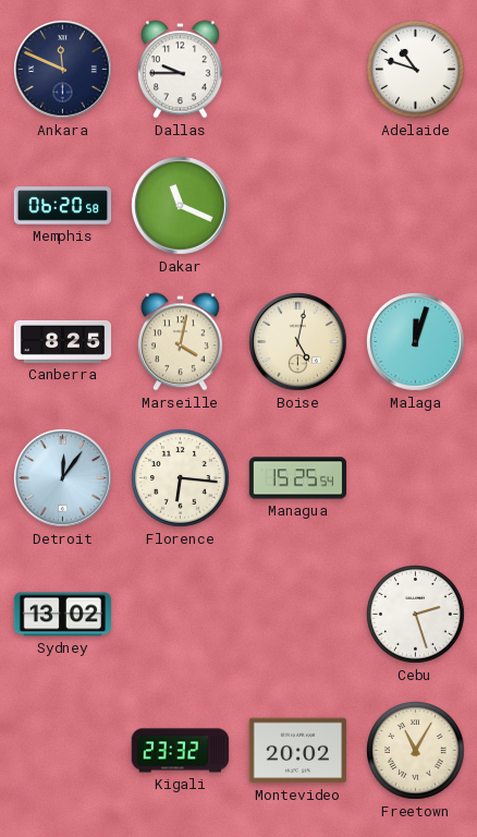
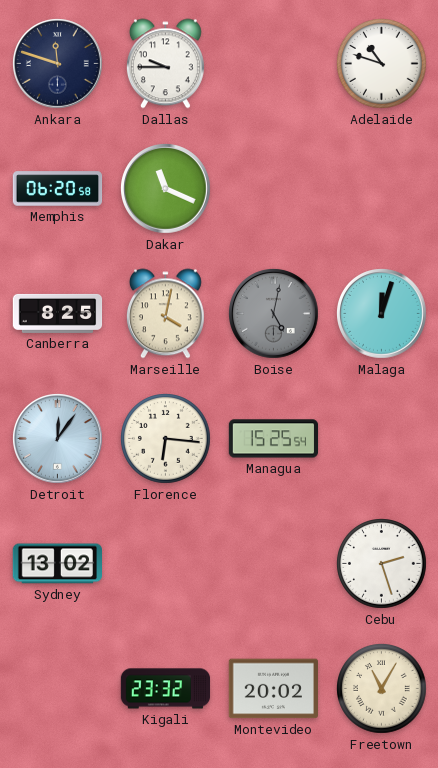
Ankara: 11:49 -> 11:48
Boise dial: cream -> grey
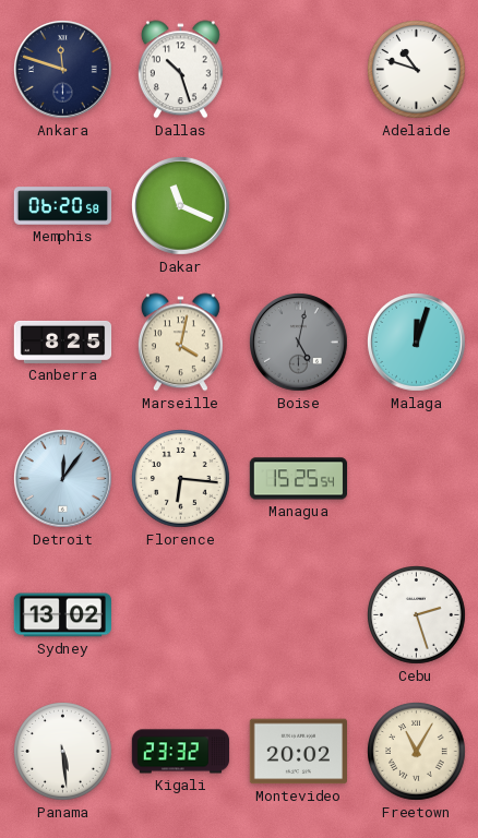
Dallas: 9:45 -> 10:27
Panama: none -> 5:29
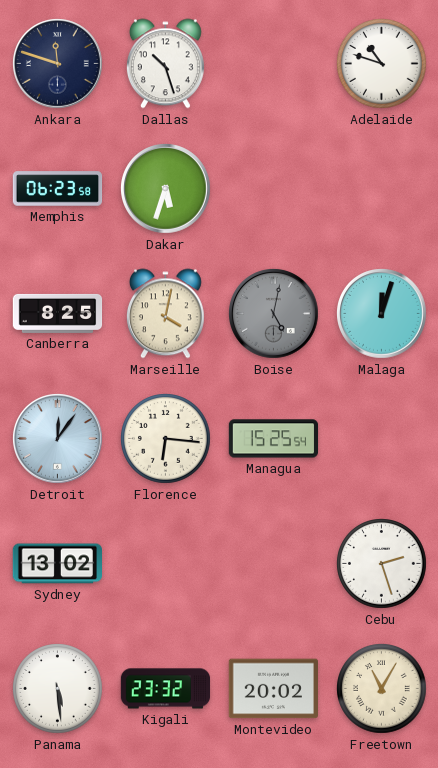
Memphis: 06:20 -> 06:23
Dakar: 11:19 -> 5:33
